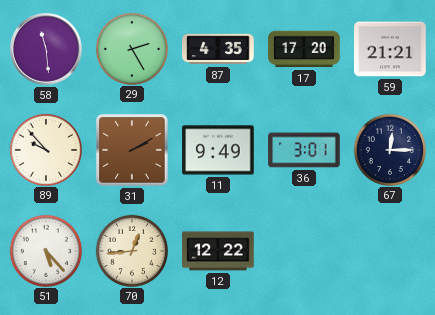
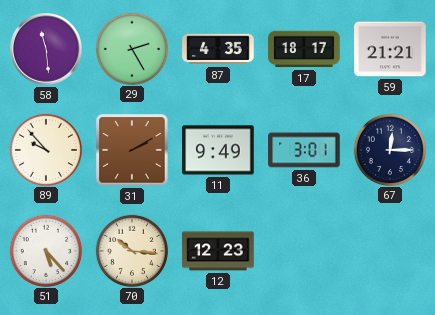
17: 17:20 -> 18:17
70: 12:44 -> 10:16
12: 12:22 -> 12:23
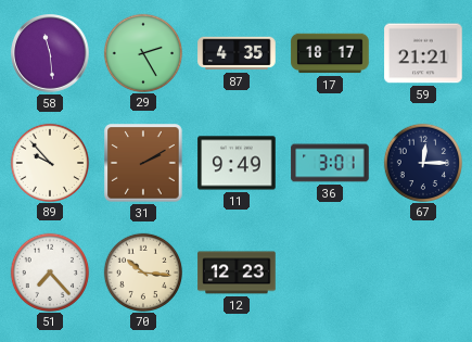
51: 5:23 -> 7:23
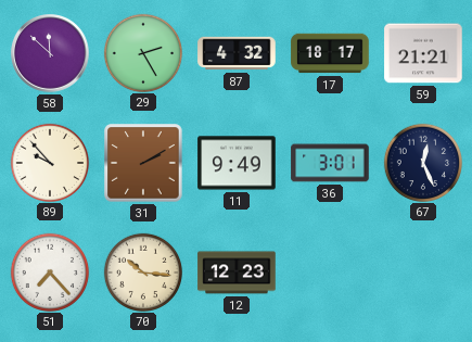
58: 11:29 -> 11:52
87: 4:35 -> 4:32
67: 12:15 -> 12:26
